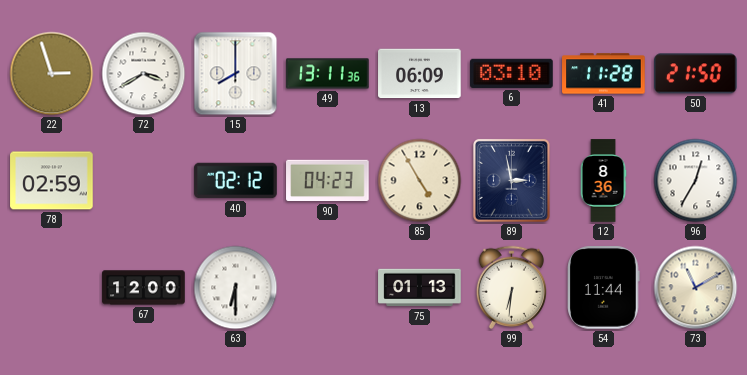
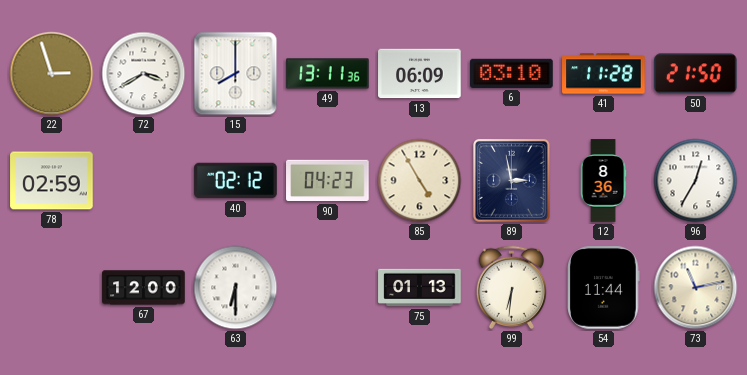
73: 11:10 -> 11:13
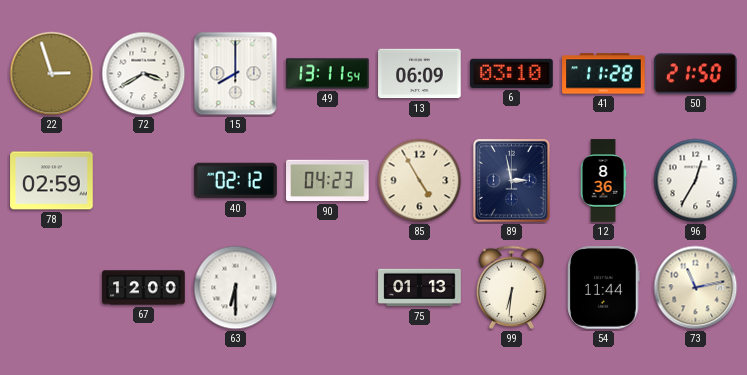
49: 13:11:36 -> 13:11:54
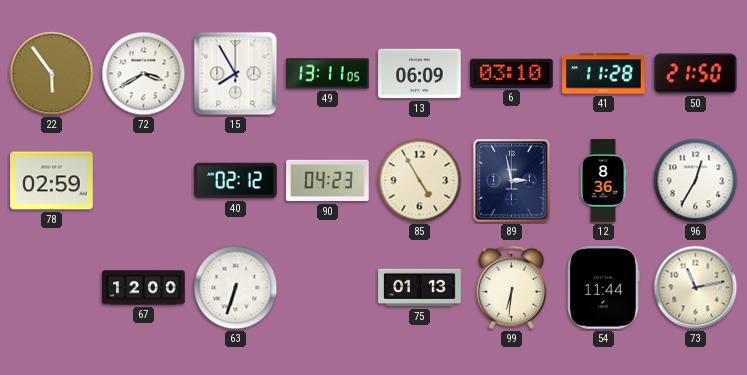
22: 2:57 -> 5:54
15: 8:00 -> 7:55
49: 13:11:54 -> 13:11:05
63: 6:30 -> 6:33
